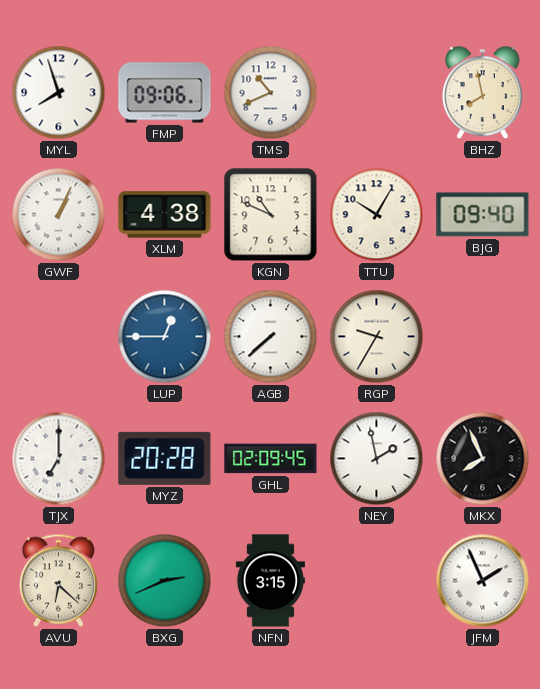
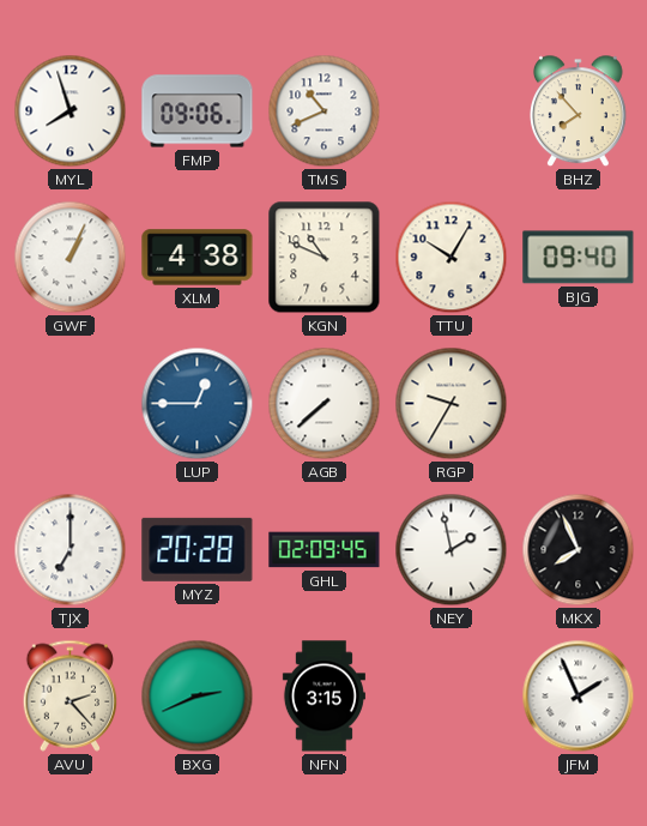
BHZ: 7:58 -> 7:53
AVU: 6:22 -> 2:23
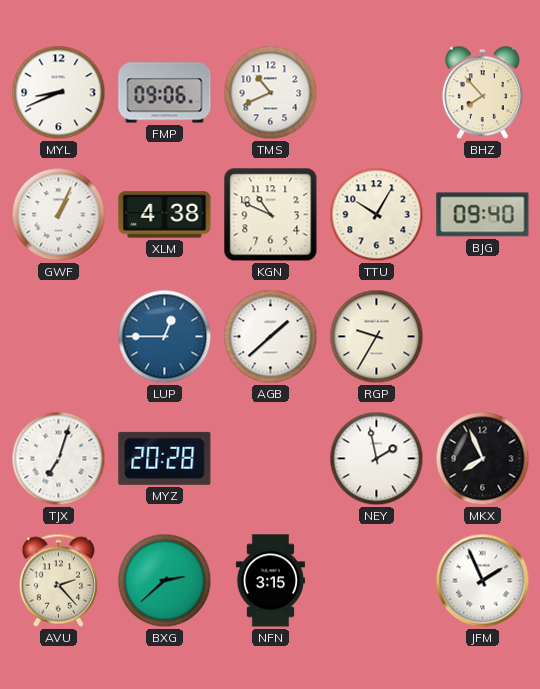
MYL: 7:57 -> 8:41
AGB: 7:38 -> 1:38
TJX: 7:00 -> 7:03
GHL: 02:09 -> none
BXG: 2:41 -> 2:38
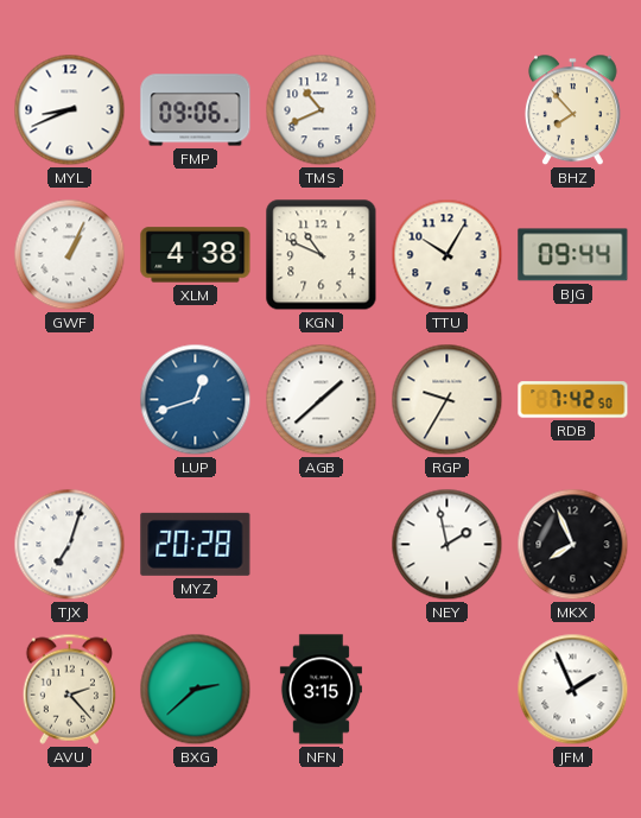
BJG: 09:40 -> 09:44
LUP: 12:45 -> 12:42
RDB: none -> 7:42
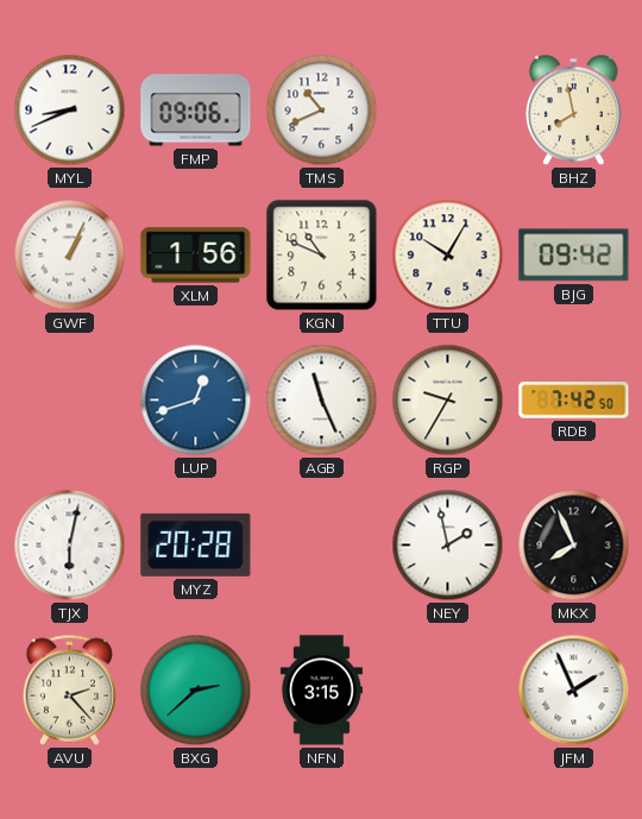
BHZ: 7:53 -> 7:58
XLM: 4:38 -> 1:56
BJG: 09:44 -> 09:42
AGB: 1:38 -> 11:26
TJX: 7:03 -> 6:02
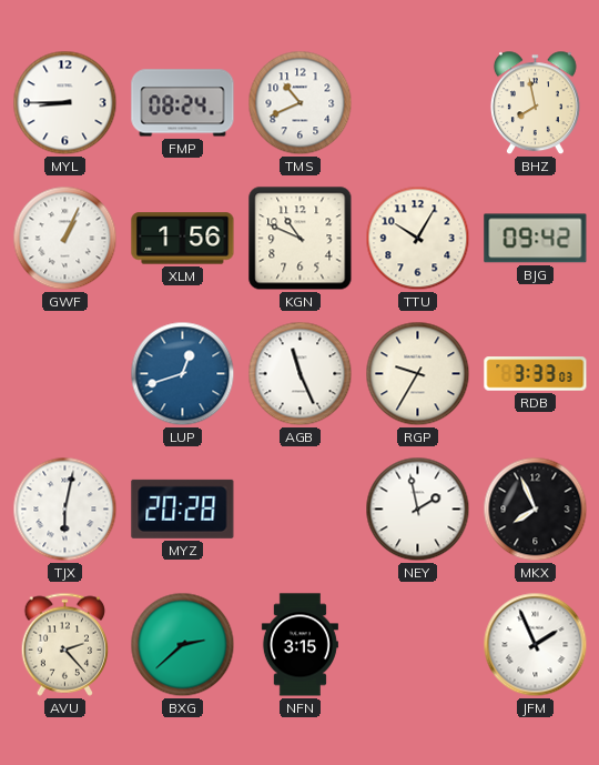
MYL: 8:41 -> 8:45
FMP: 09:06 -> 08:24
RDB: 7:42 -> 3:33
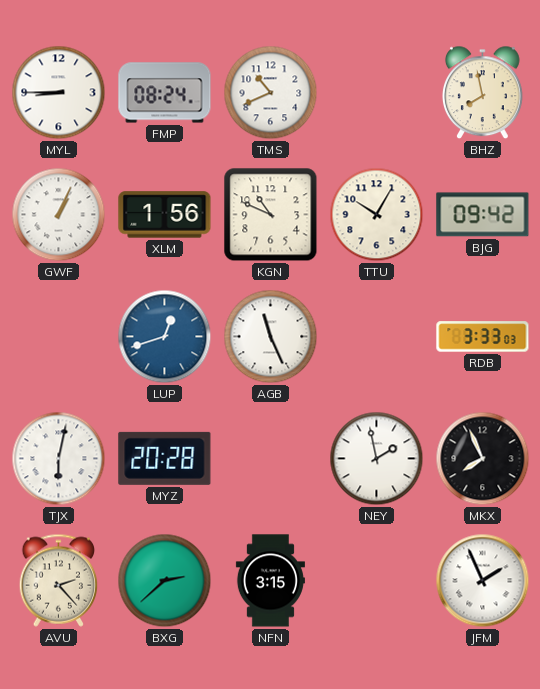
RGP: 9:35 -> none
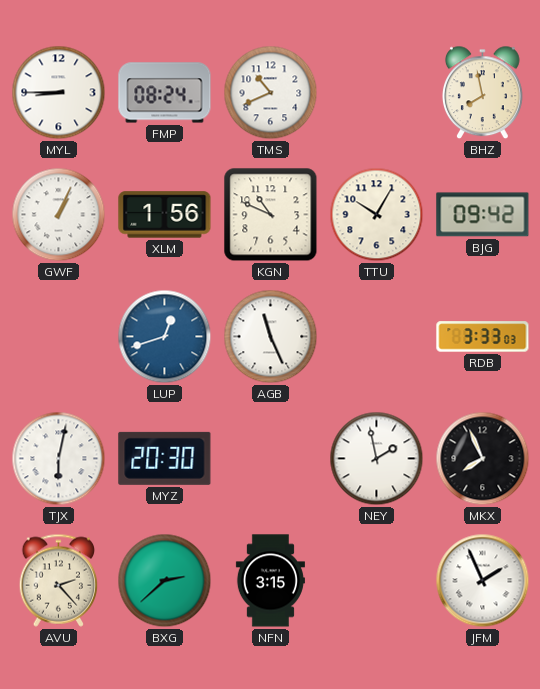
MYZ: 20:28 -> 20:30
